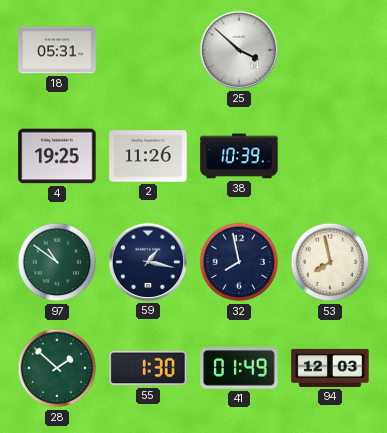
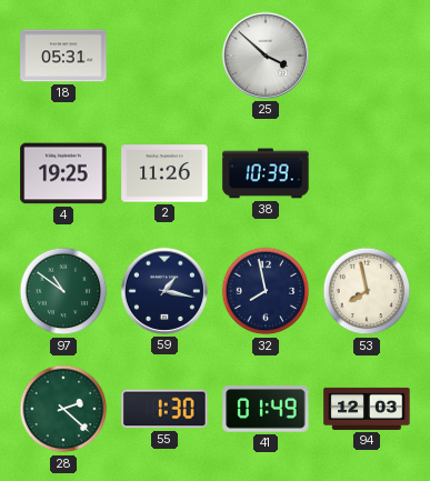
28: 1:52 -> 2:22
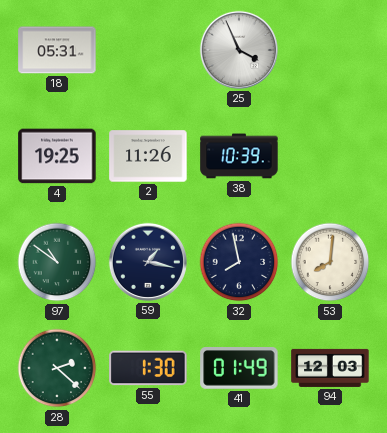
25: 3:52 -> 3:56
53: 7:58 -> 8:01
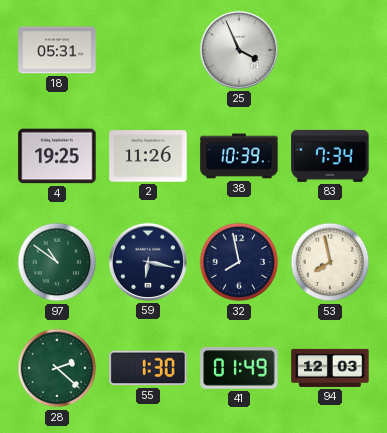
83: none -> 7:34
59: 1:17 -> 6:17
53: 8:01 -> 7:58
